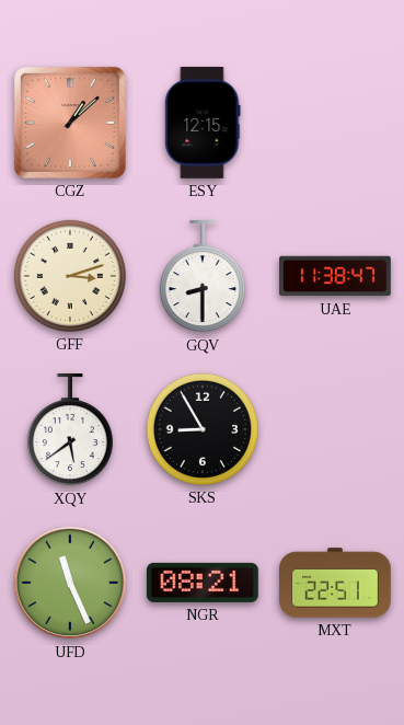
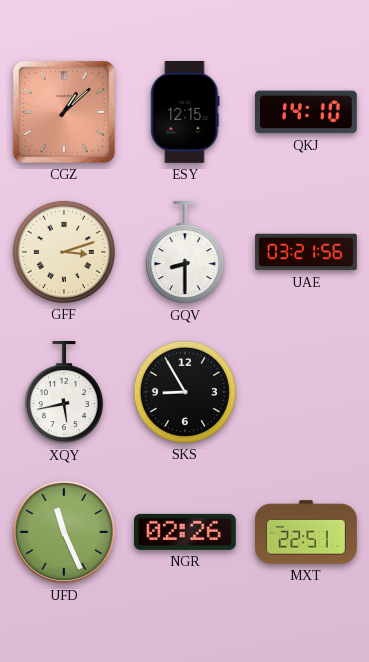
QKJ: none -> 14:10
UAE: 11:38 -> 03:21
XQY: 5:39 -> 5:43
NGR: 08:21 -> 02:26
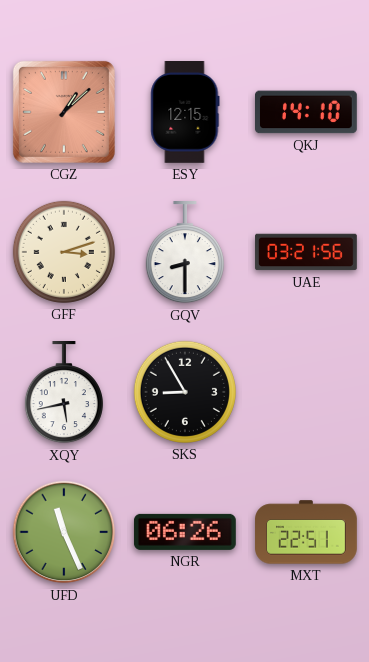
NGR: 02:26 -> 06:26
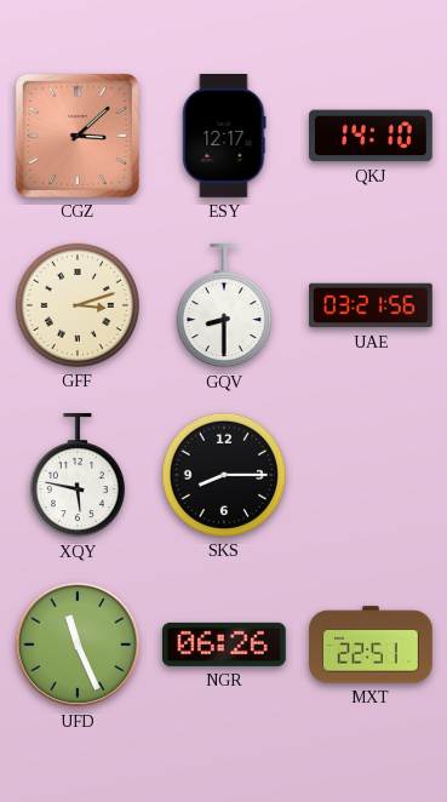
CGZ: 1:08 -> 3:08
ESY: 12:15 -> 12:17
XQY: 5:43 -> 5:47
SKS: 8:55 -> 8:15
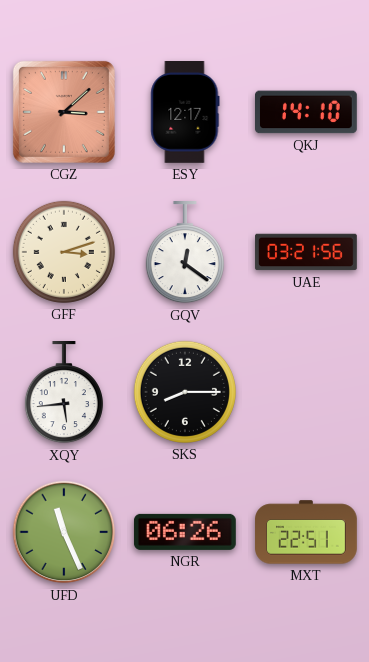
GQV: 8:30 -> 12:21
XQY: 5:47 -> 5:44
